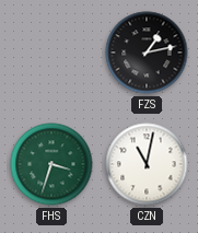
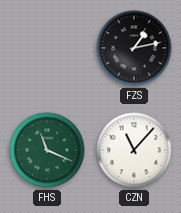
FHS: 3:33 -> 11:19
CZN: 11:02 -> 11:07
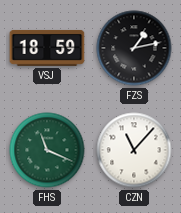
VSJ: none -> 18:59
